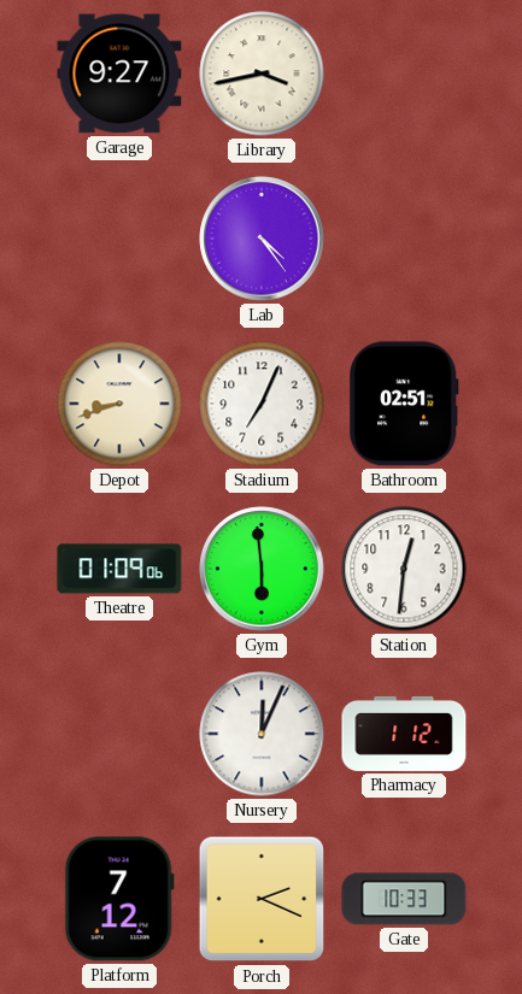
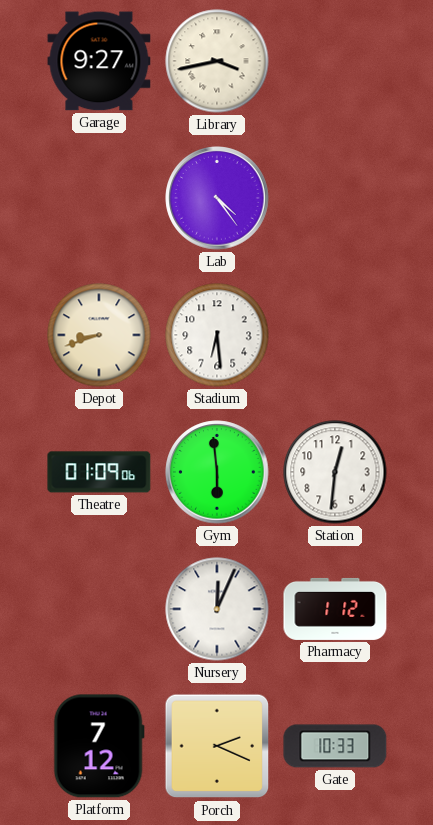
Stadium: 7:04 -> 6:29
Bathroom: 02:51 -> none
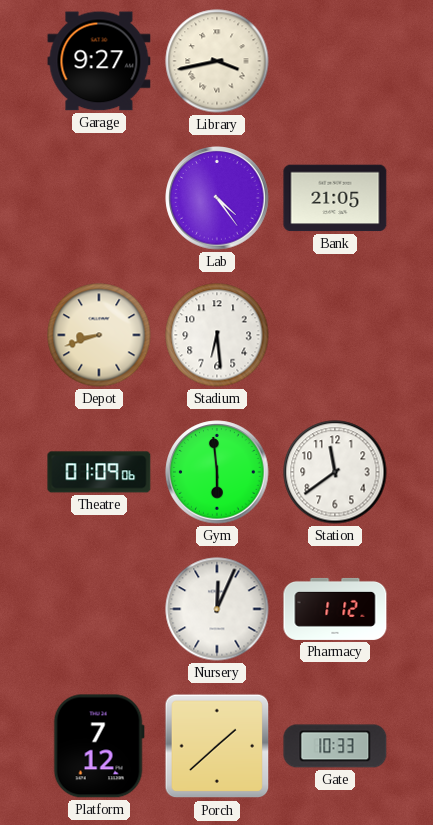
Bank: none -> 21:05
Station: 12:31 -> 11:39
Porch: 2:19 -> 1:38
